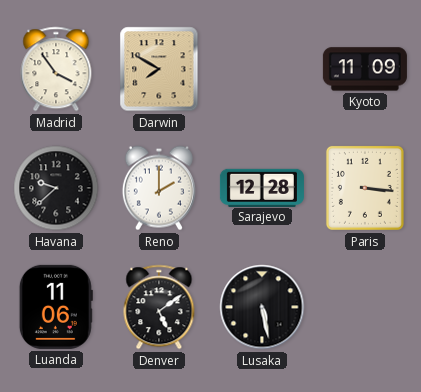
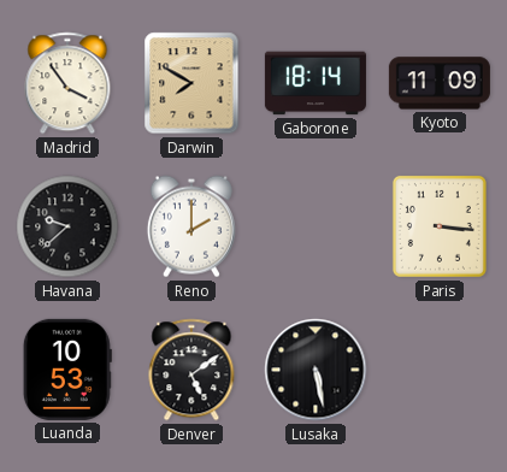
Gaborone: none -> 18:14
Sarajevo: 12:28 -> none
Luanda: 11:06 -> 10:53
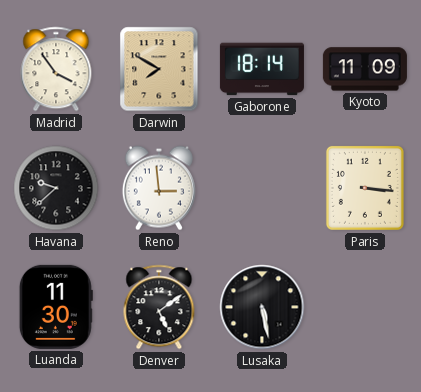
Reno: 2:00 -> 2:59
Luanda: 10:53 -> 11:30
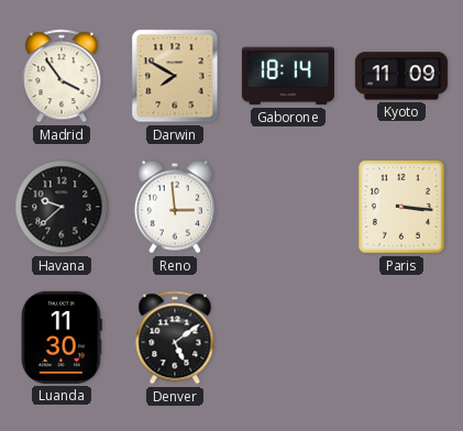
Lusaka: 5:28 -> none
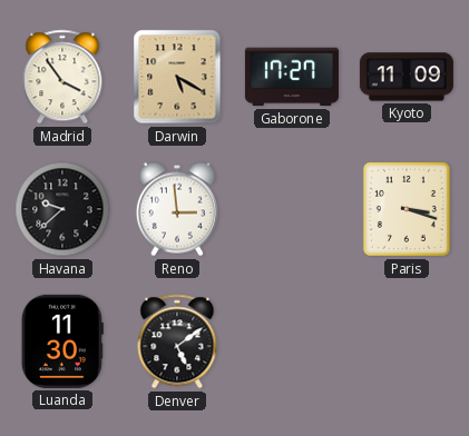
Darwin: 7:50 -> 5:20
Gaborone: 18:14 -> 17:27
Paris: 3:16 -> 3:18
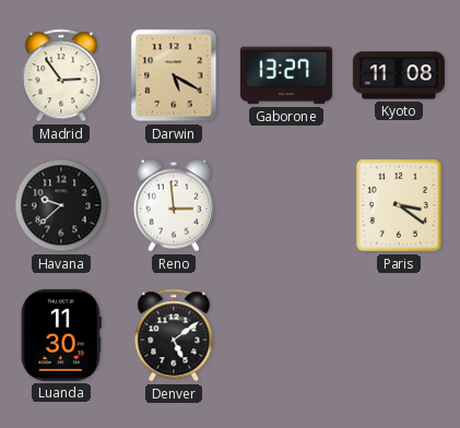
Madrid: 3:54 -> 2:54
Gaborone: 17:27 -> 13:27
Kyoto: 11:09 -> 11:08
Paris: 3:18 -> 3:21
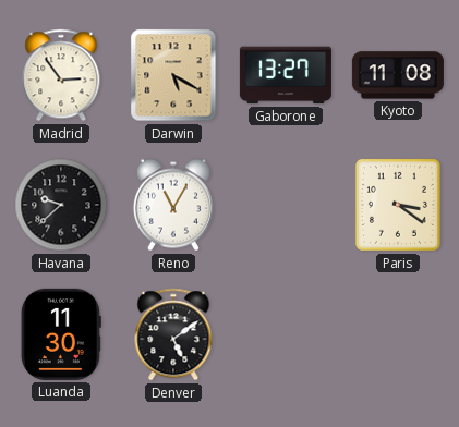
Reno: 2:59 -> 11:05
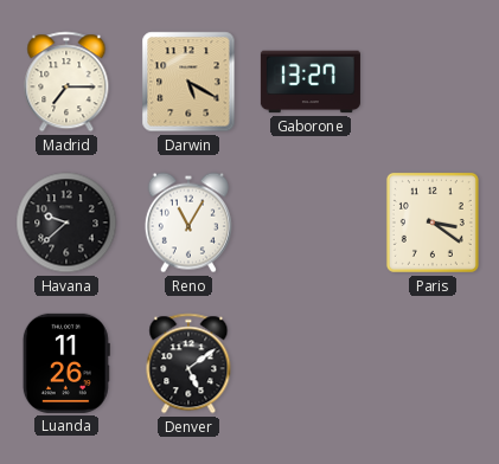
Madrid: 2:54 -> 7:15
Kyoto: 11:08 -> none
Luanda: 11:30 -> 11:26
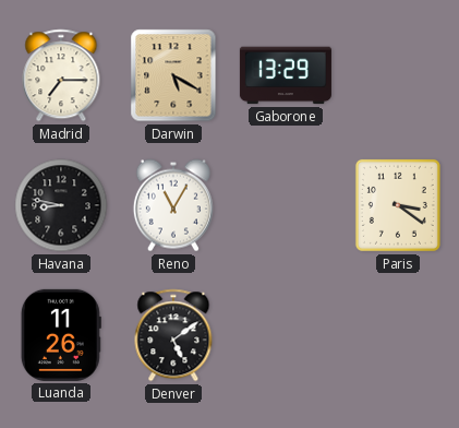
Gaborone: 13:27 -> 13:29
Havana: 9:38 -> 8:47
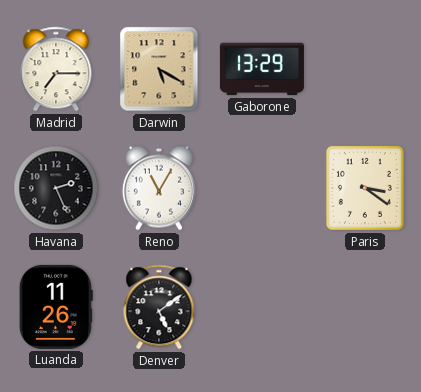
Havana: 8:47 -> 2:26
